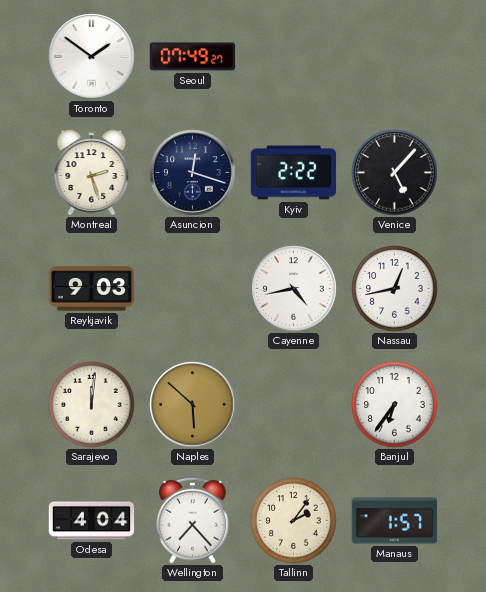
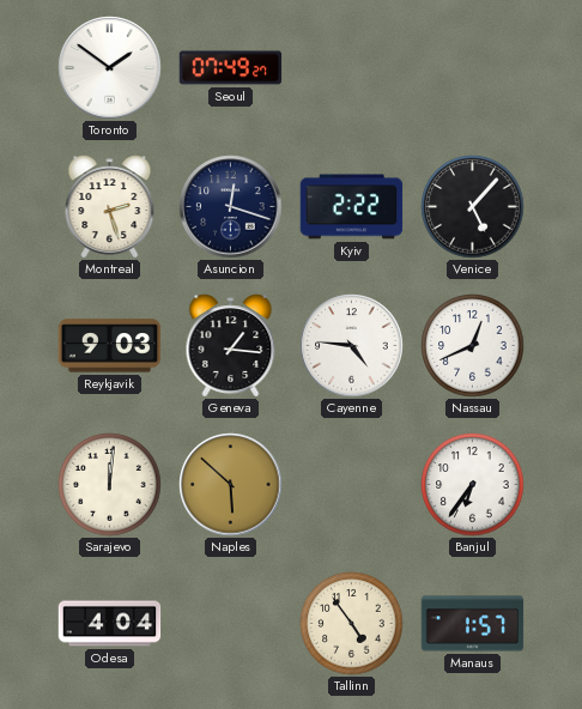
Geneva: none -> 1:16
Cayenne: 4:43 -> 4:46
Nassau: 12:43 -> 12:41
Wellington: 7:23 -> none
Tallinn: 2:06 -> 4:54
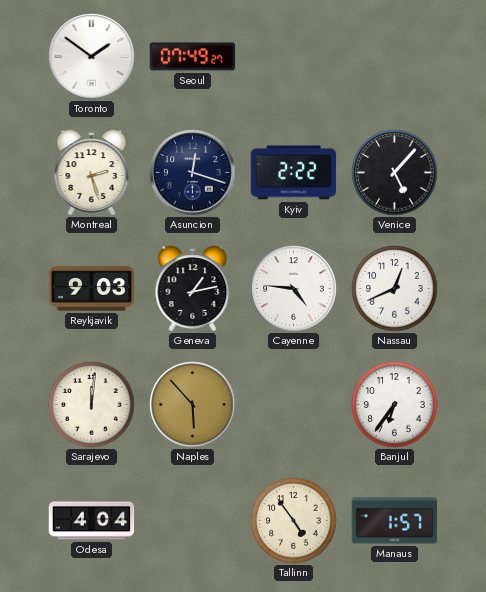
Geneva: 1:16 -> 1:13
Naples: 5:52 -> 5:53
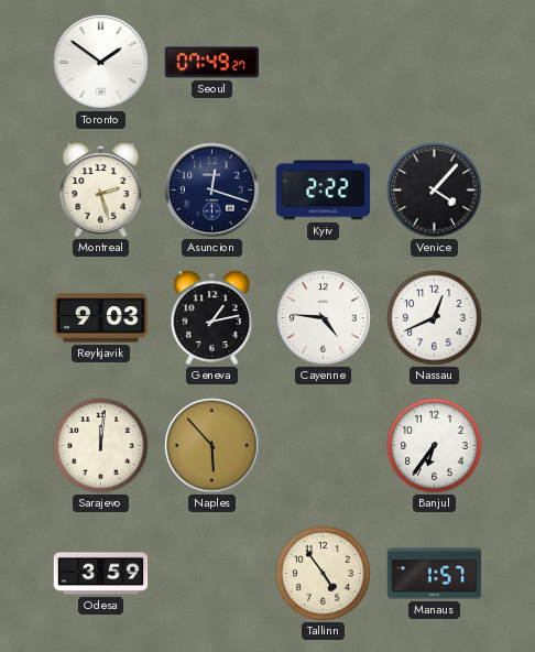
Venice: 5:07 -> 4:07
Odesa: 4:04 -> 3:59
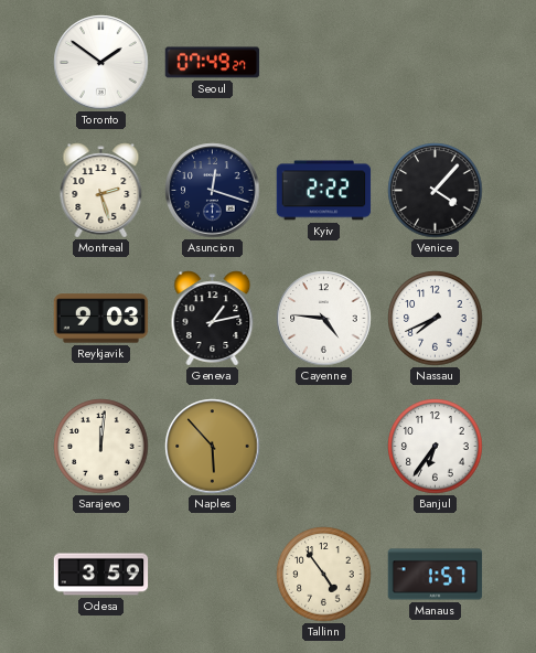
Nassau: 12:41 -> 7:41
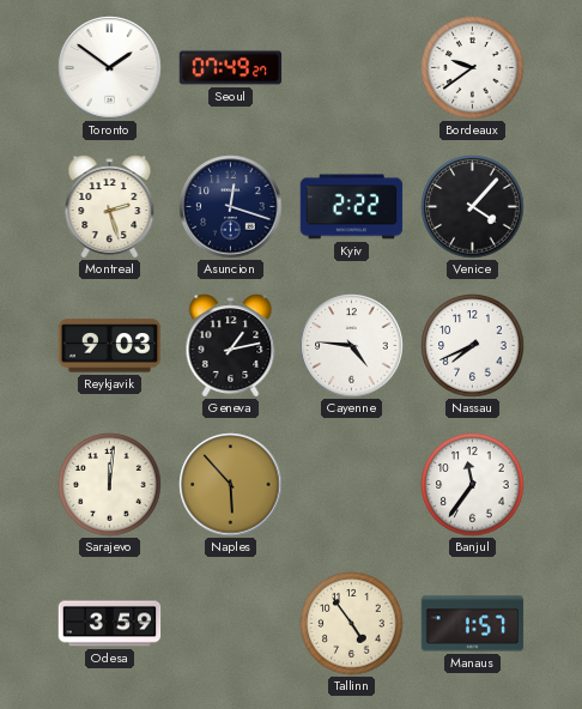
Bordeaux: none -> 9:39
Banjul: 6:36 -> 11:36
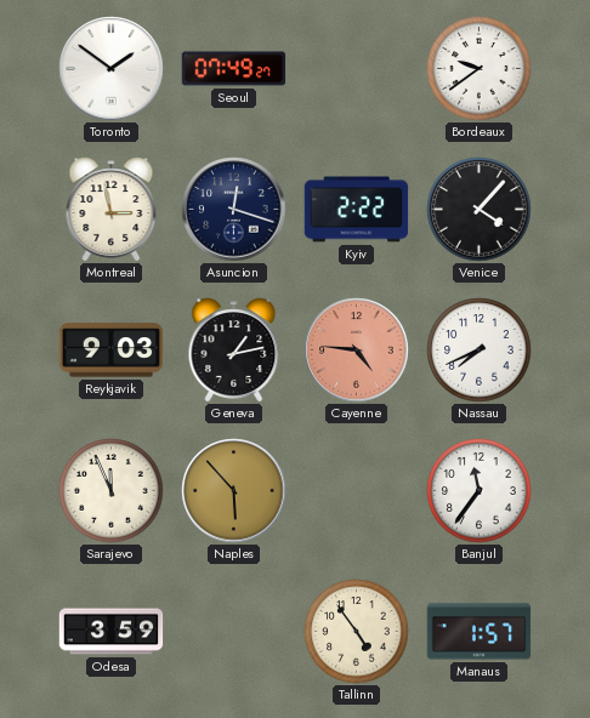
Montreal: 2:27 -> 2:58
Cayenne dial: white -> salmon
Sarajevo: 12:01 -> 11:56
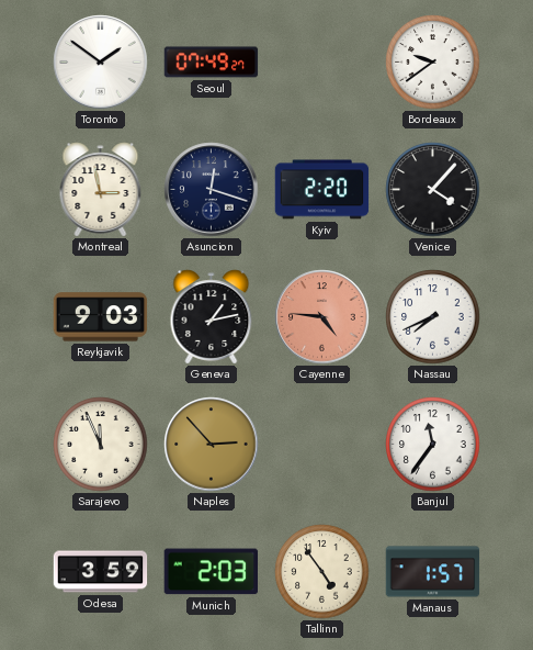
Kyiv: 2:22 -> 2:20
Naples: 5:53 -> 2:53
Munich: none -> 2:03
